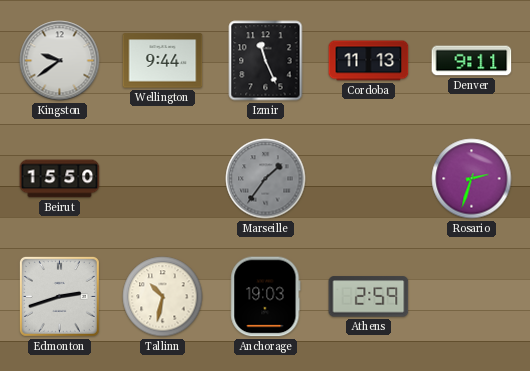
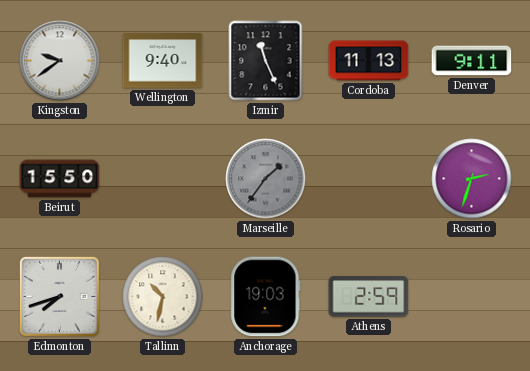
Wellington: 9:44 -> 9:40
Edmonton: 2:42 -> 7:42
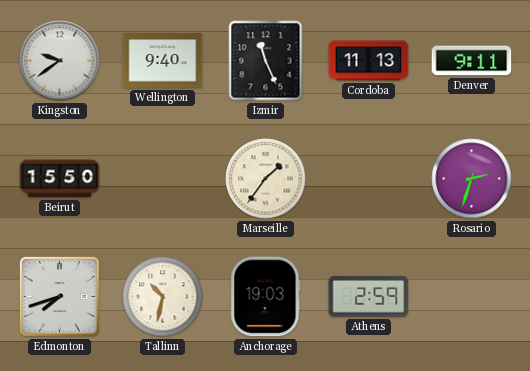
Marseille dial: grey -> cream
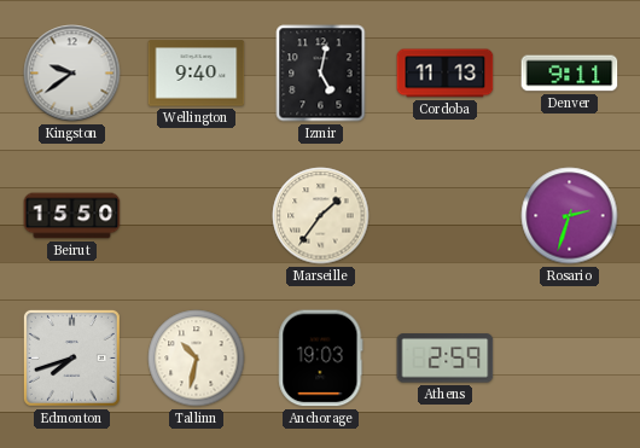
Izmir: 11:26 -> 5:02
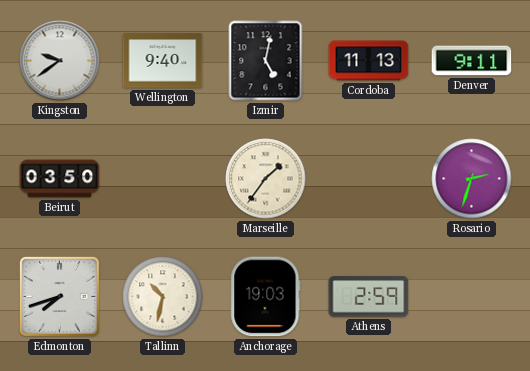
Beirut: 15:50 -> 03:50
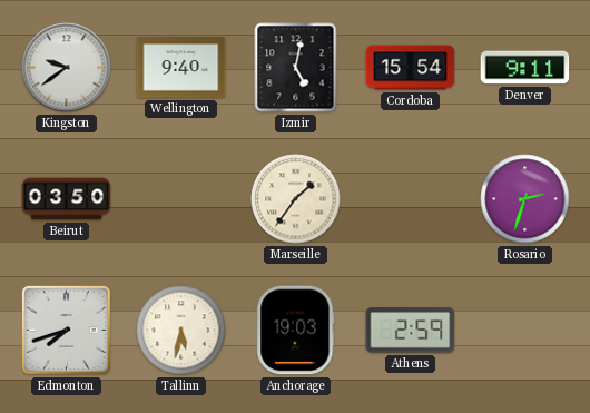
Cordoba: 11:13 -> 15:54
Tallinn: 10:32 -> 5:32
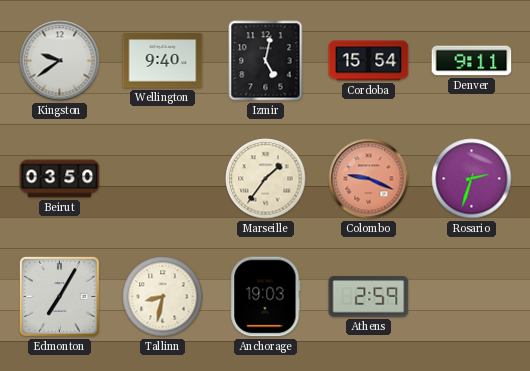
Colombo: none -> 9:19
Edmonton: 7:42 -> 7:05
Tallinn: 5:32 -> 8:32
